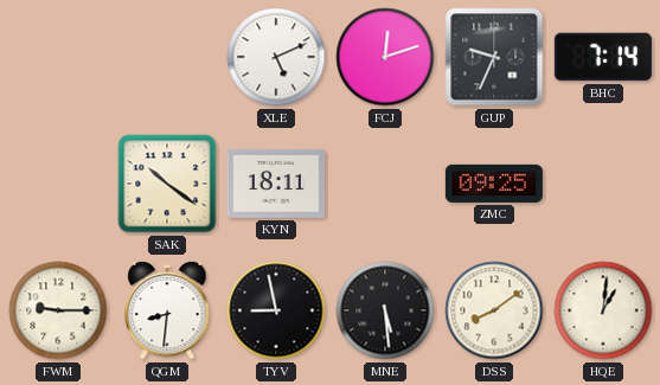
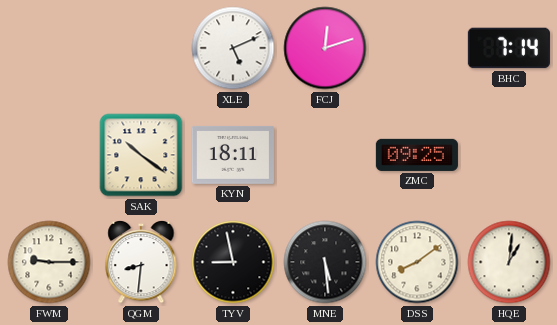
GUP: 9:34 -> none
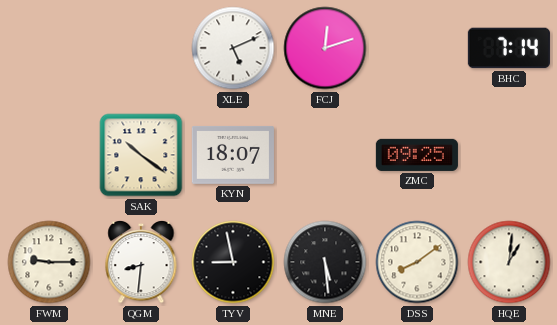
KYN: 18:11 -> 18:07
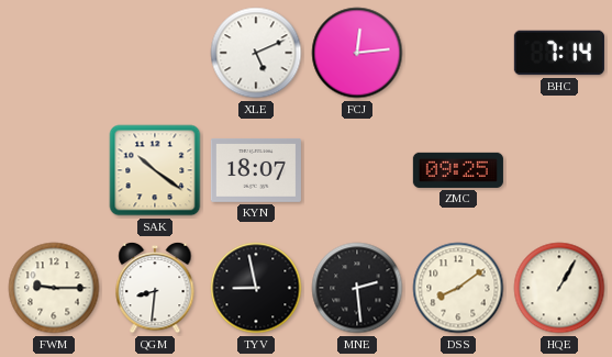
FCJ: 12:12 -> 12:14
MNE: 5:29 -> 2:29
HQE: 1:01 -> 1:05
